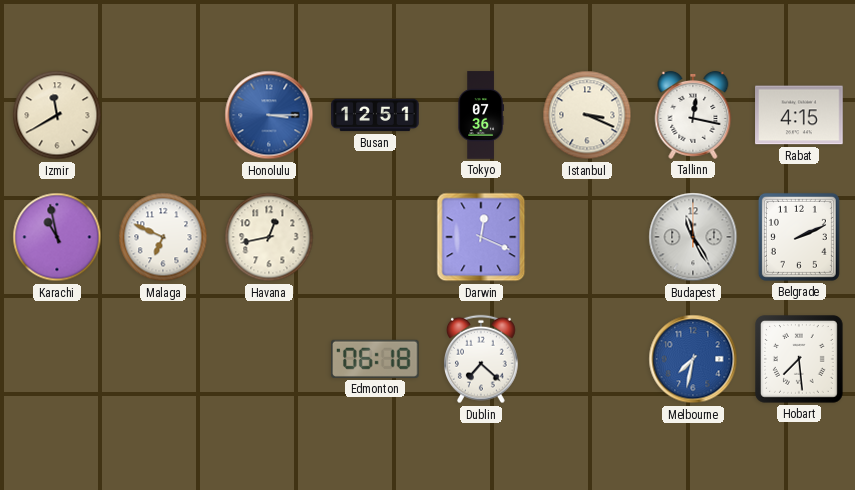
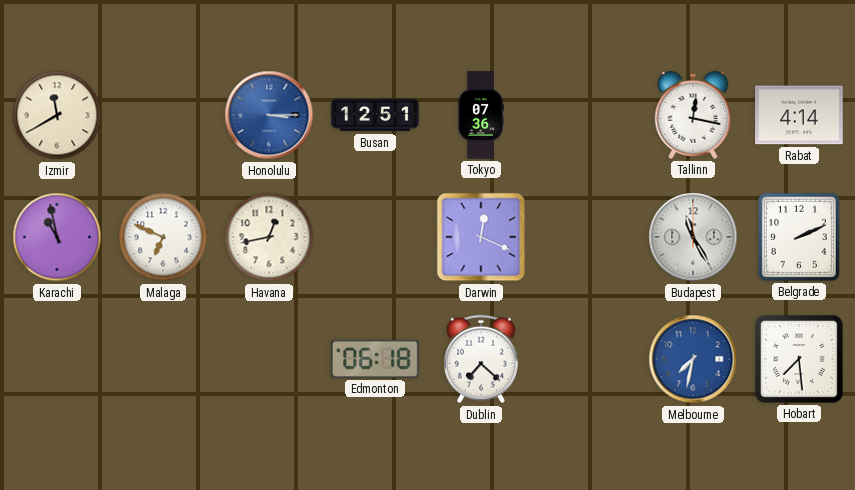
Istanbul: 3:19 -> none
Rabat: 4:15 -> 4:14
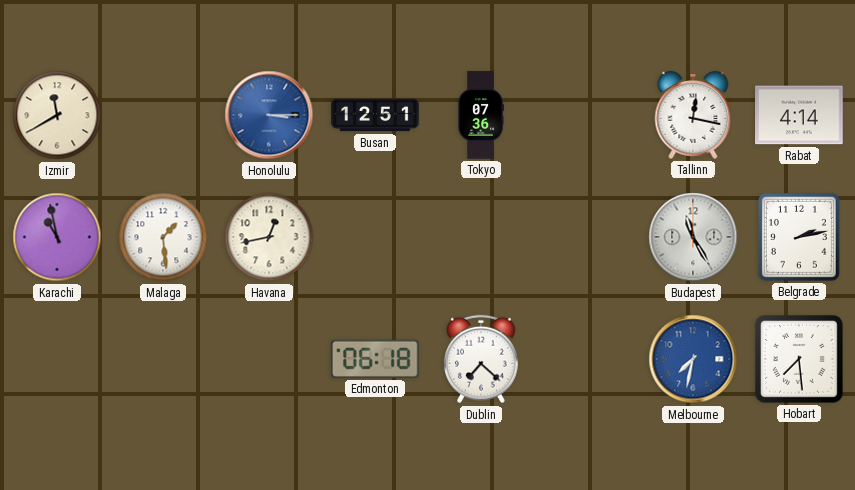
Malaga: 6:49 -> 1:29
Darwin: 12:19 -> none
Belgrade: 2:11 -> 2:13
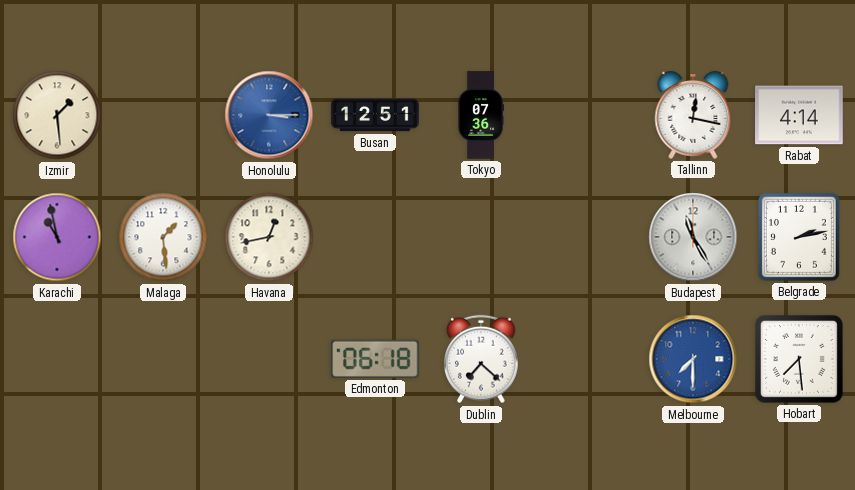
Izmir: 11:40 -> 1:29
Melbourne: 7:32 -> 7:30
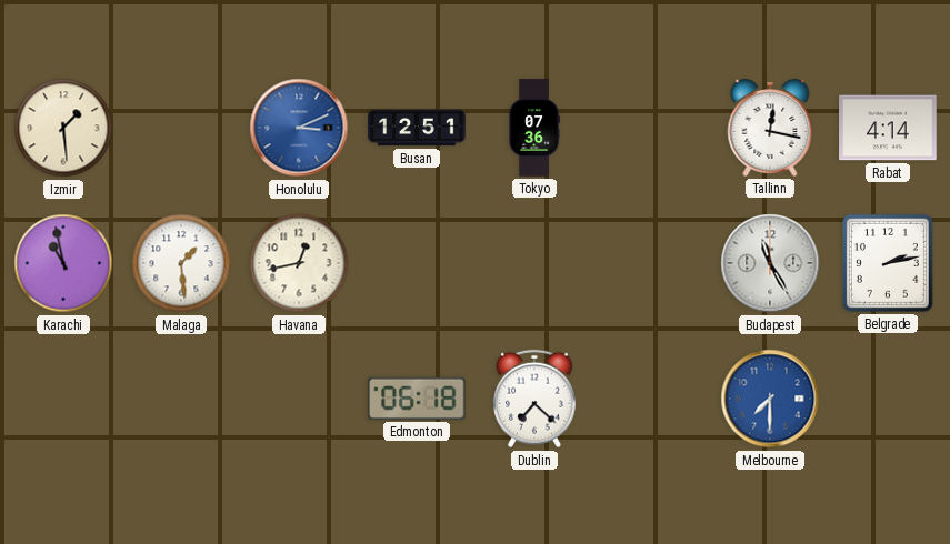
Honolulu: 3:15 -> 3:11
Hobart: 7:29 -> none
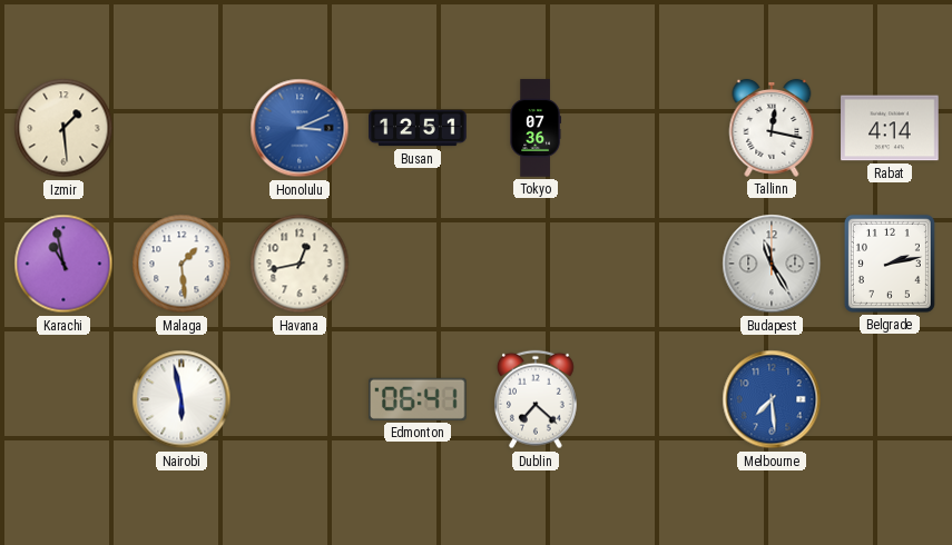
Nairobi: none -> 5:58
Edmonton: 06:18 -> 06:41
Melbourne: 7:30 -> 7:29
